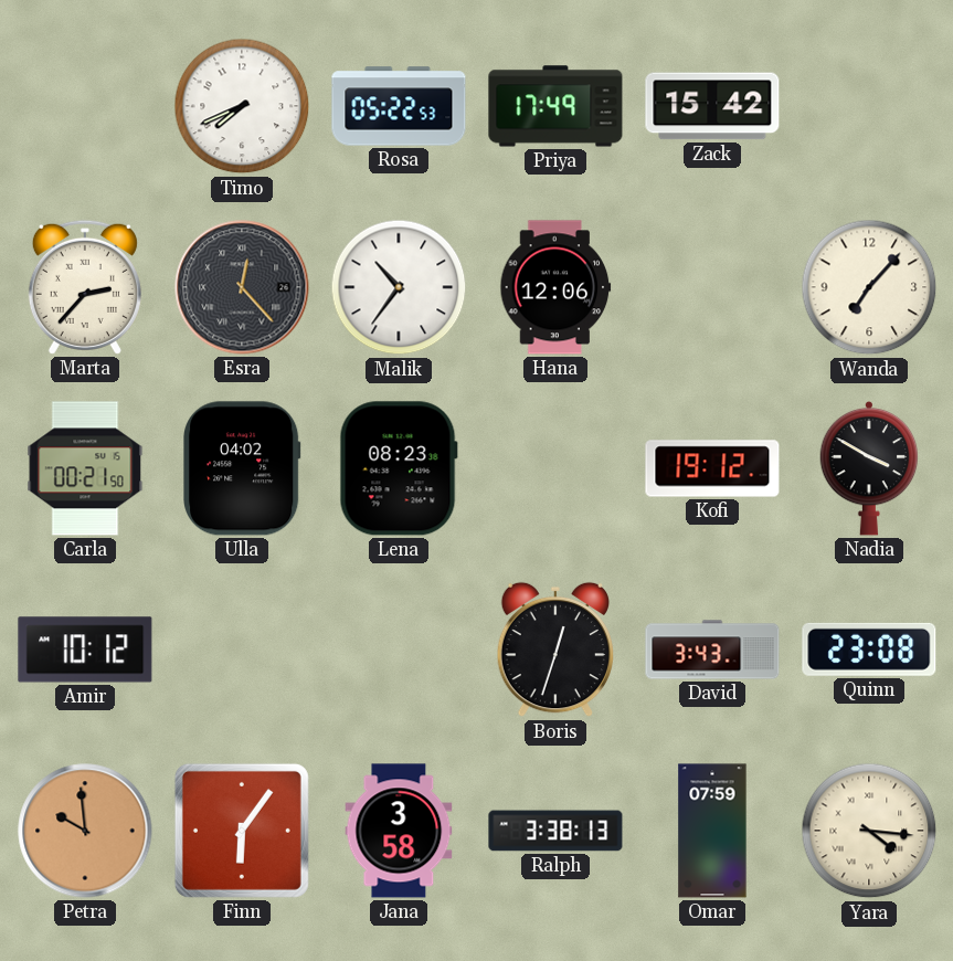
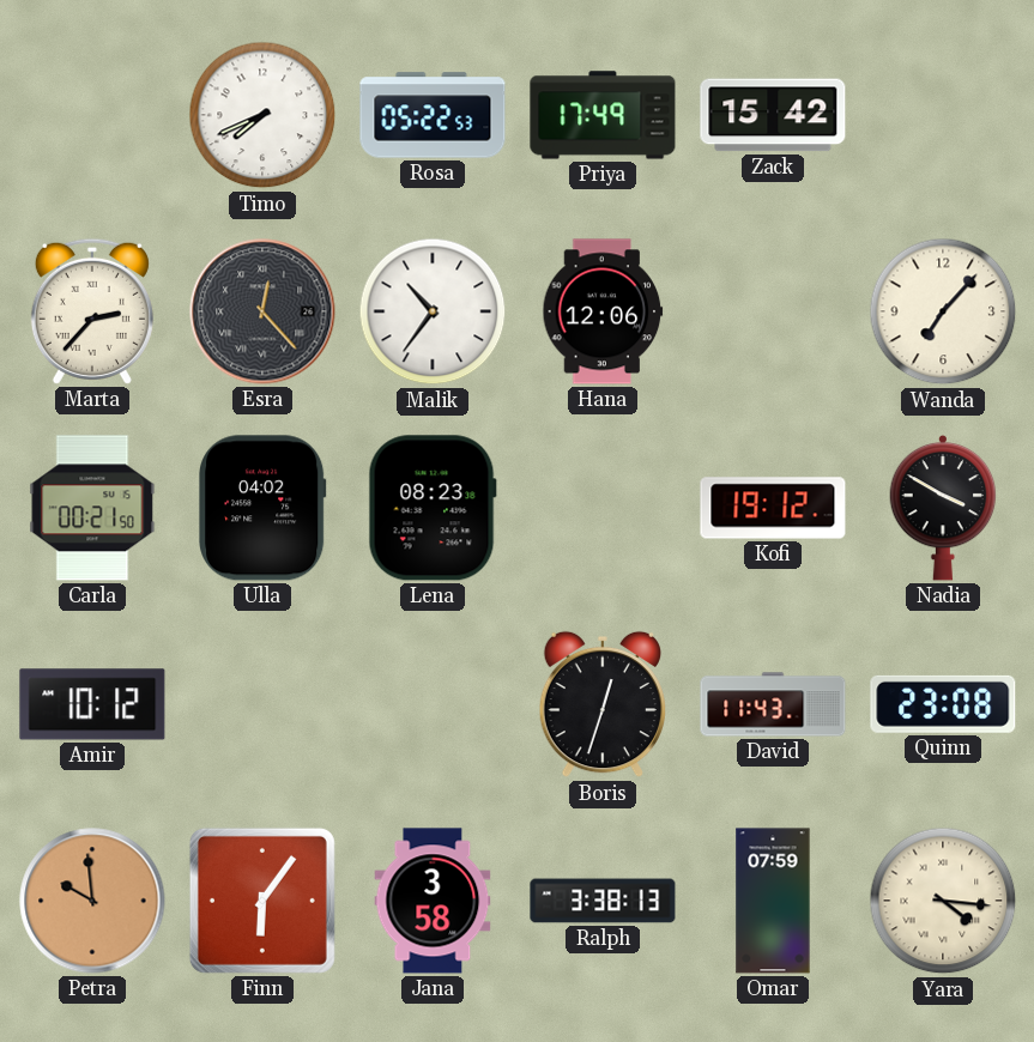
David: 3:43 -> 11:43
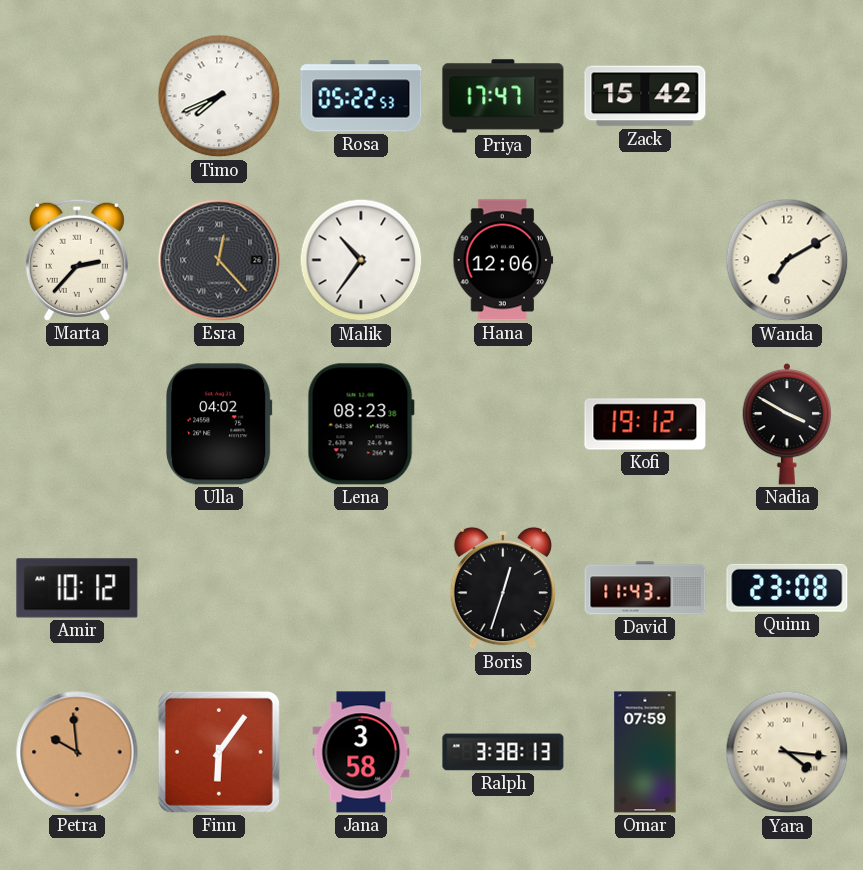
Priya: 17:49 -> 17:47
Wanda: 7:07 -> 7:10
Carla: 00:21 -> none
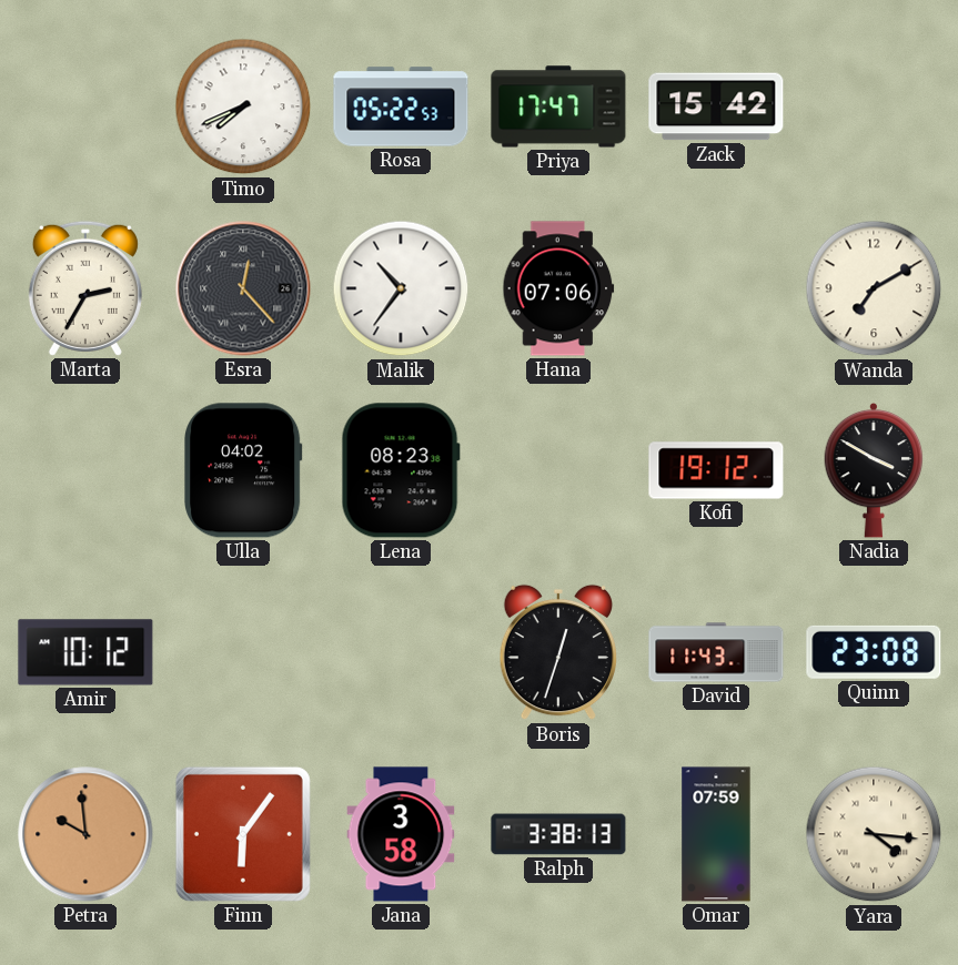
Marta: 2:37 -> 2:35
Hana: 12:06 -> 07:06
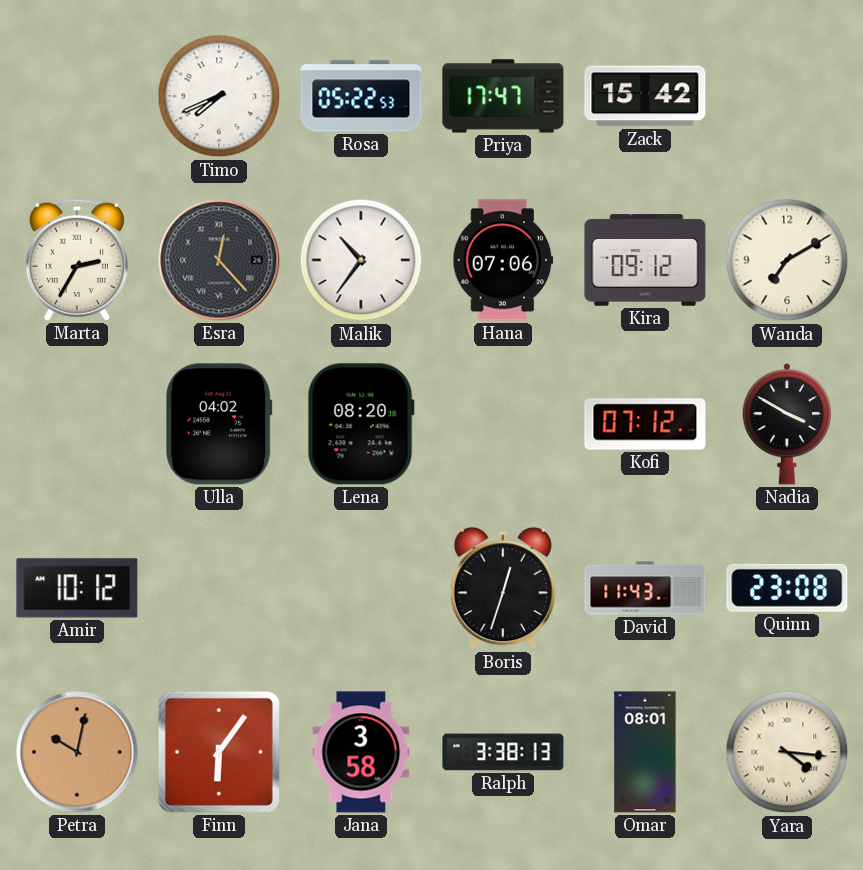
Kira: none -> 09:12
Lena: 08:23 -> 08:20
Kofi: 19:12 -> 07:12
Petra: 9:59 -> 10:02
Omar: 07:59 -> 08:01
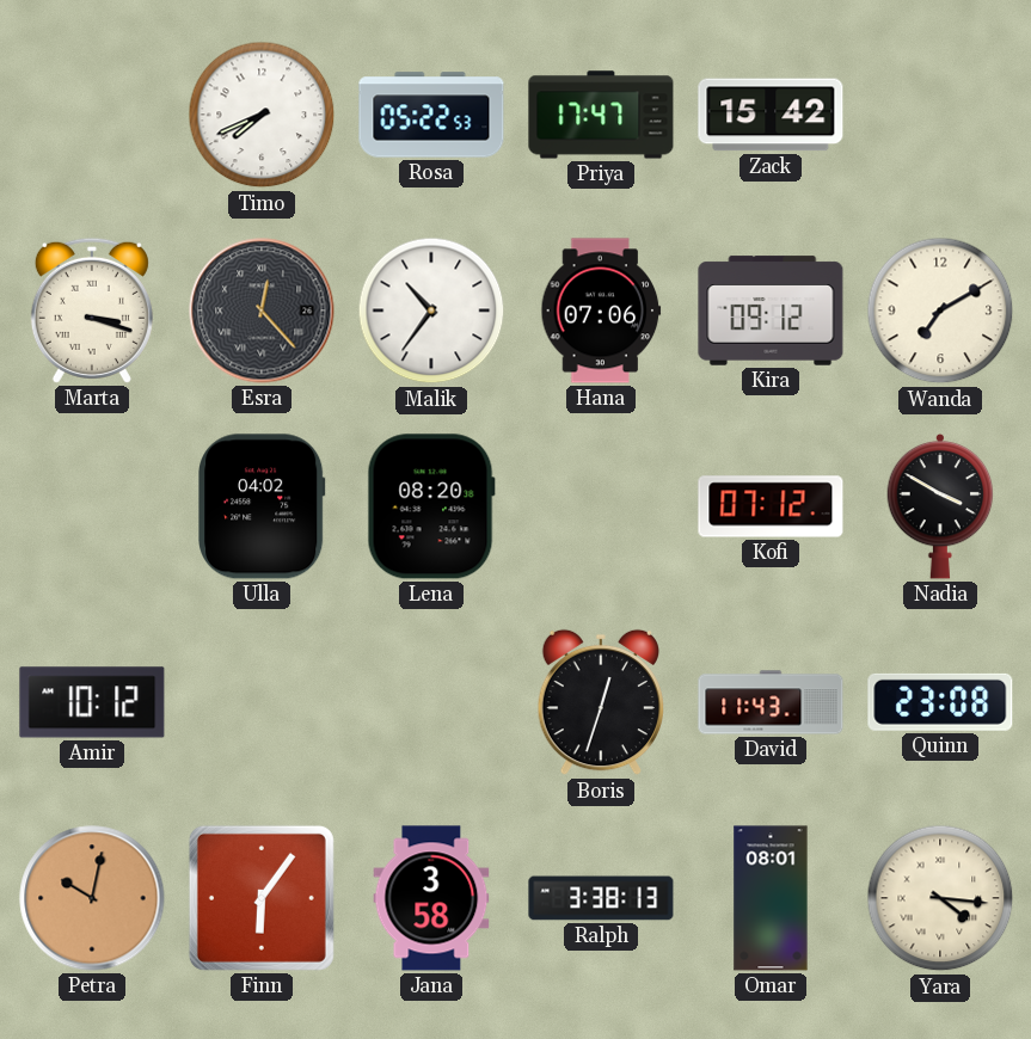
Marta: 2:35 -> 3:18
